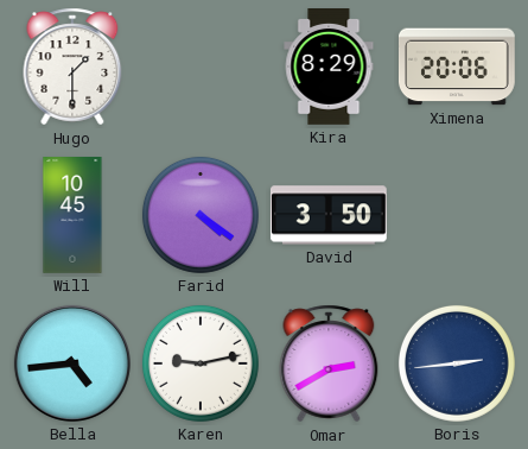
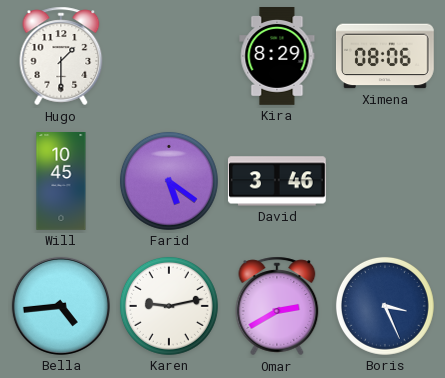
Ximena: 20:06 -> 08:06
Farid: 4:21 -> 5:21
David: 3:50 -> 3:46
Boris: 2:44 -> 3:26
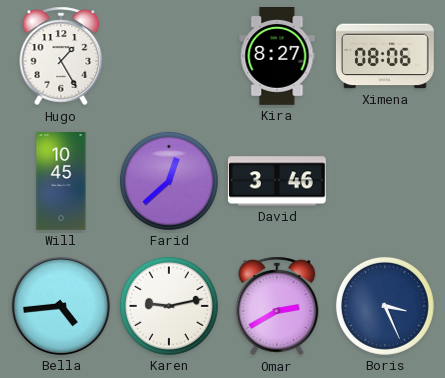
Hugo: 1:30 -> 1:25
Kira: 8:29 -> 8:27
Farid: 5:21 -> 12:38
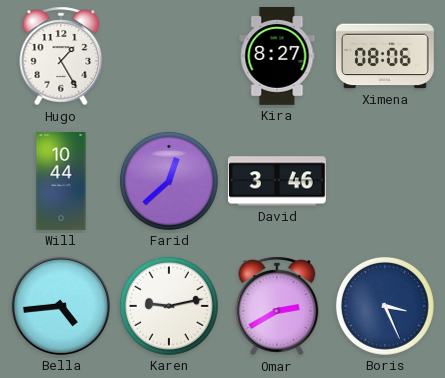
Will: 10:45 -> 10:44
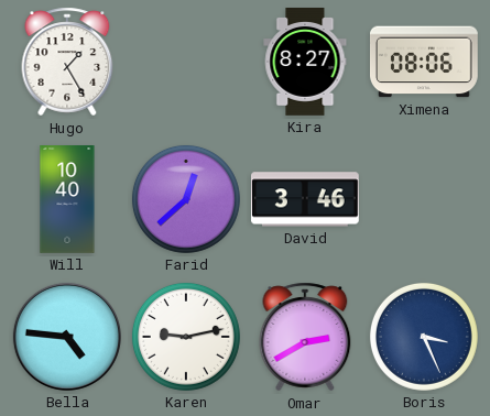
Will: 10:44 -> 10:40
Bella: 4:44 -> 4:46
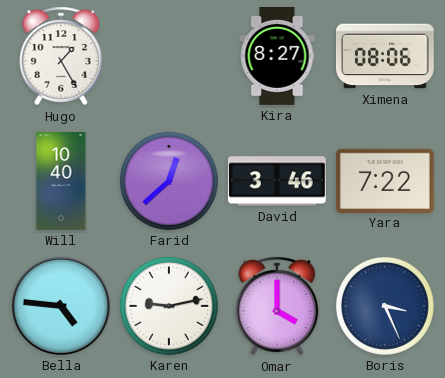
Yara: none -> 7:22
Omar: 2:40 -> 4:00
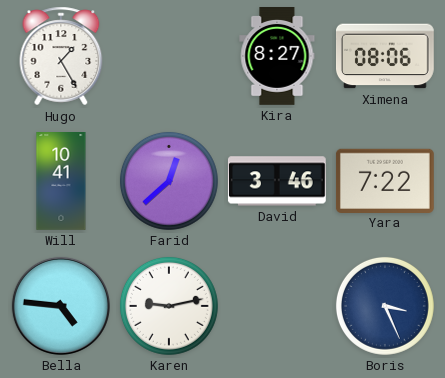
Will: 10:40 -> 10:41
Omar: 4:00 -> none
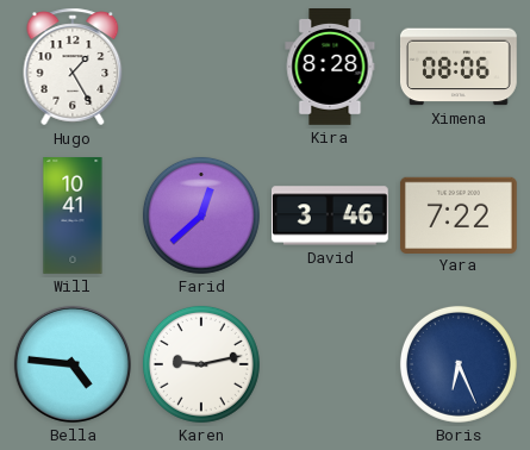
Kira: 8:27 -> 8:28
Boris: 3:26 -> 6:26
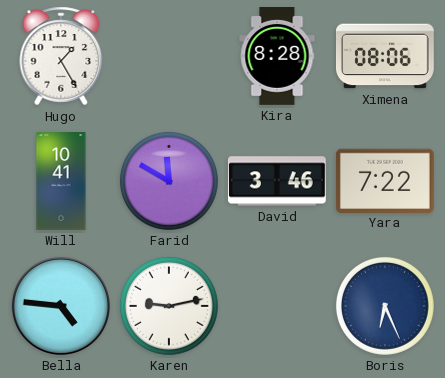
Farid: 12:38 -> 11:50
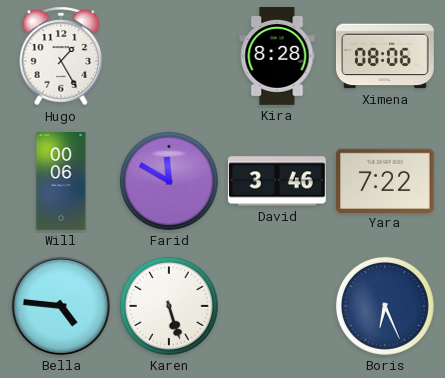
Will: 10:41 -> 00:06
Karen: 9:13 -> 5:27
